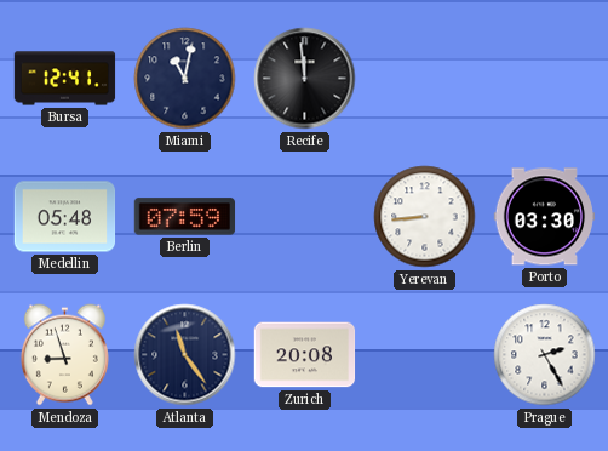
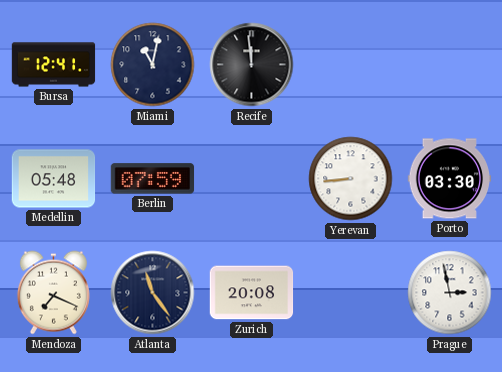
Mendoza: 8:57 -> 7:19
Prague: 2:25 -> 2:58
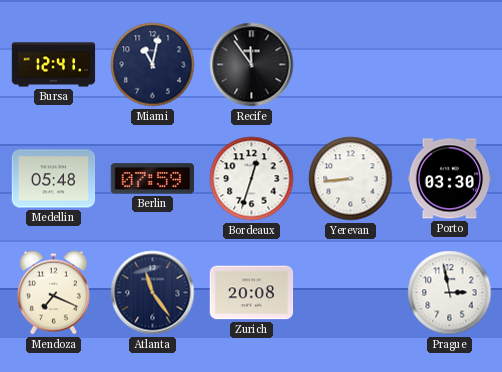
Recife: 11:59 -> 11:54
Bordeaux: none -> 12:33
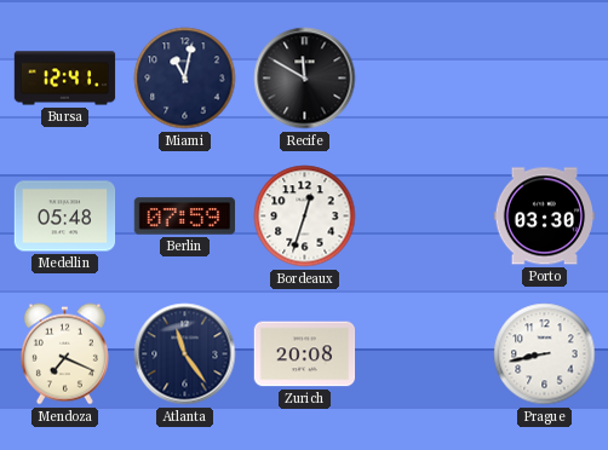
Recife: 11:54 -> 11:50
Yerevan: 8:44 -> none
Prague: 2:58 -> 8:43
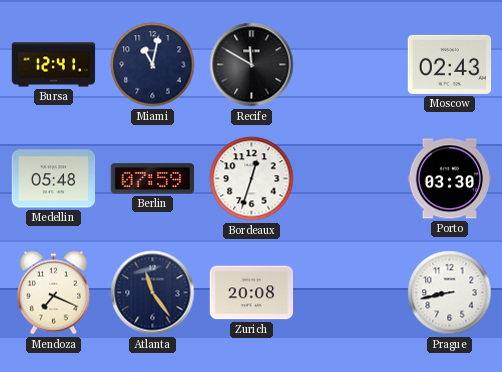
Moscow: none -> 02:43
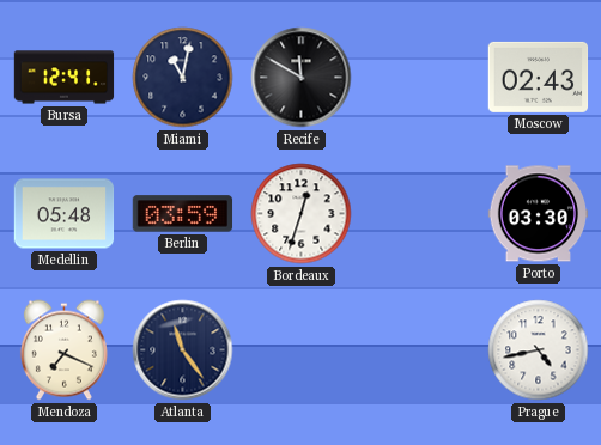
Berlin: 07:59 -> 03:59
Zurich: 20:08 -> none
Prague: 8:43 -> 4:43
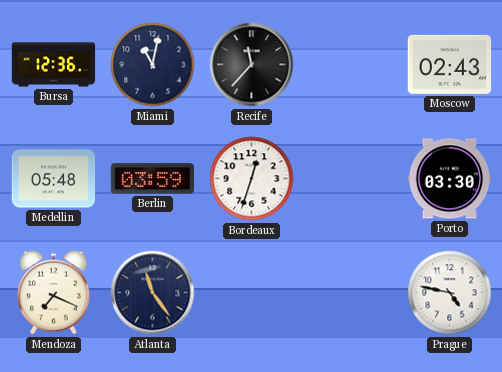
Bursa: 12:41 -> 12:36
Recife: 11:50 -> 11:37
Prague: 4:43 -> 4:47
